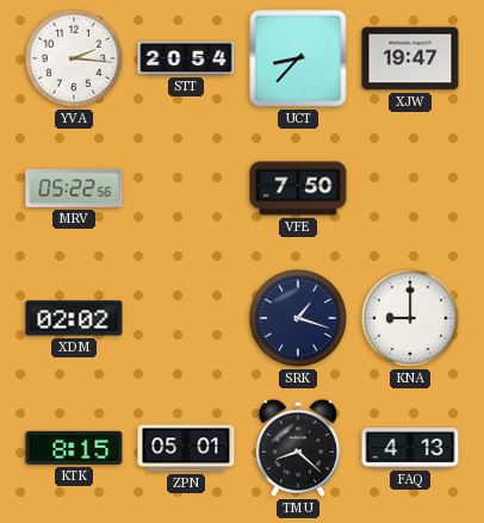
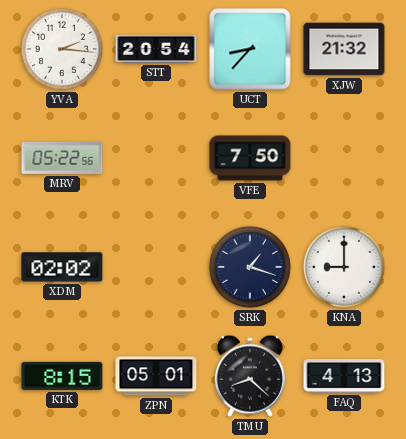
XJW: 19:47 -> 21:32
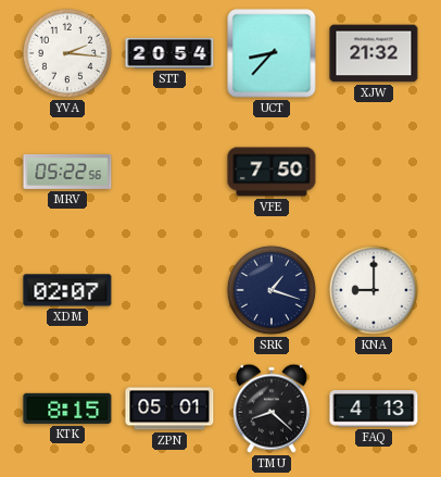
XDM: 02:02 -> 02:07
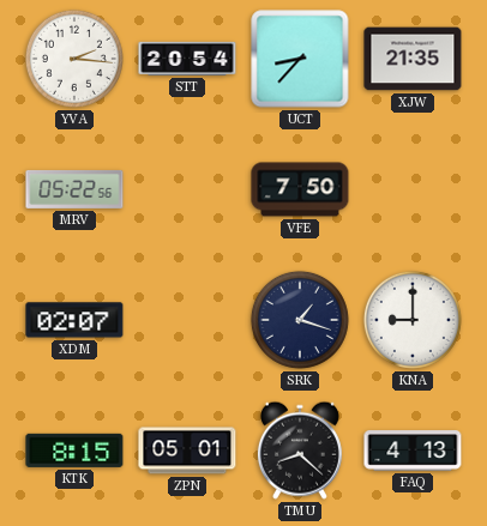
XJW: 21:32 -> 21:35
